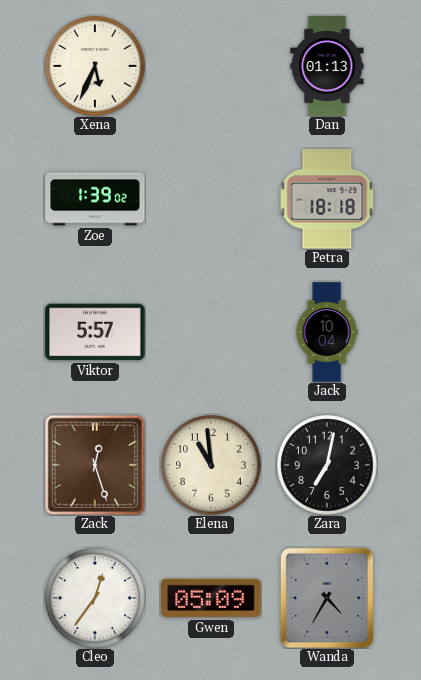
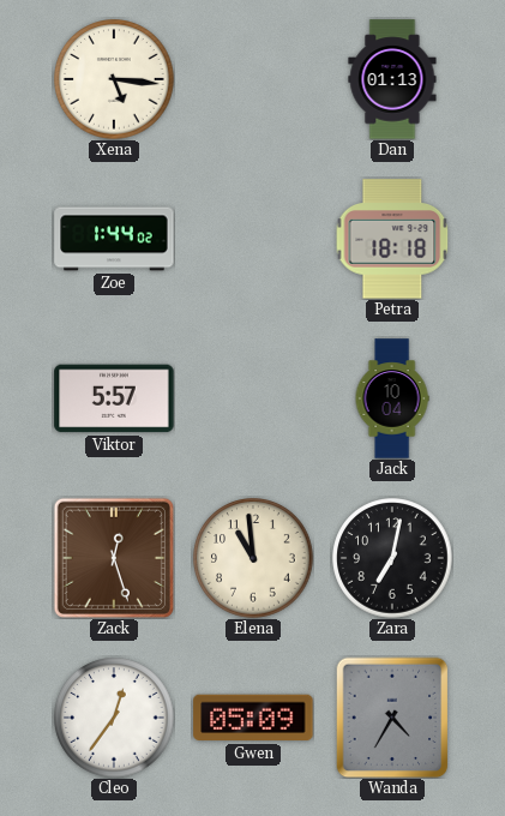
Xena: 5:34 -> 5:16
Zoe: 1:39 -> 1:44
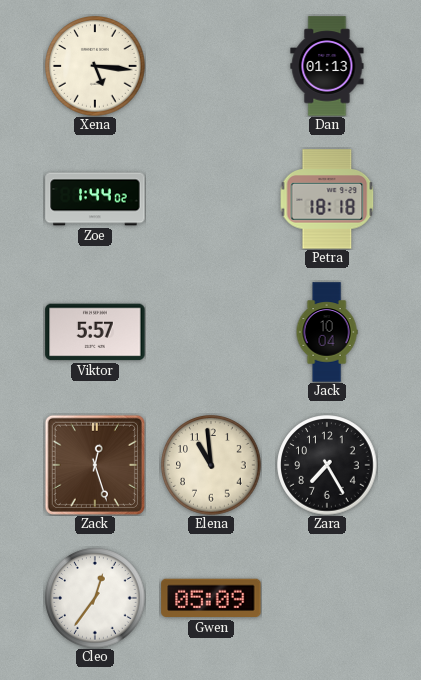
Zara: 7:02 -> 7:25
Wanda: 4:35 -> none
